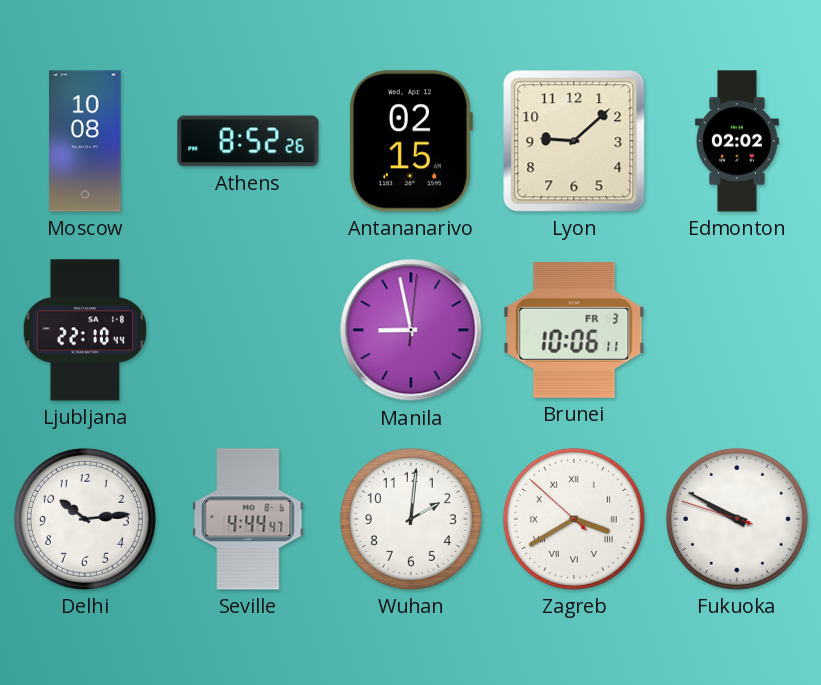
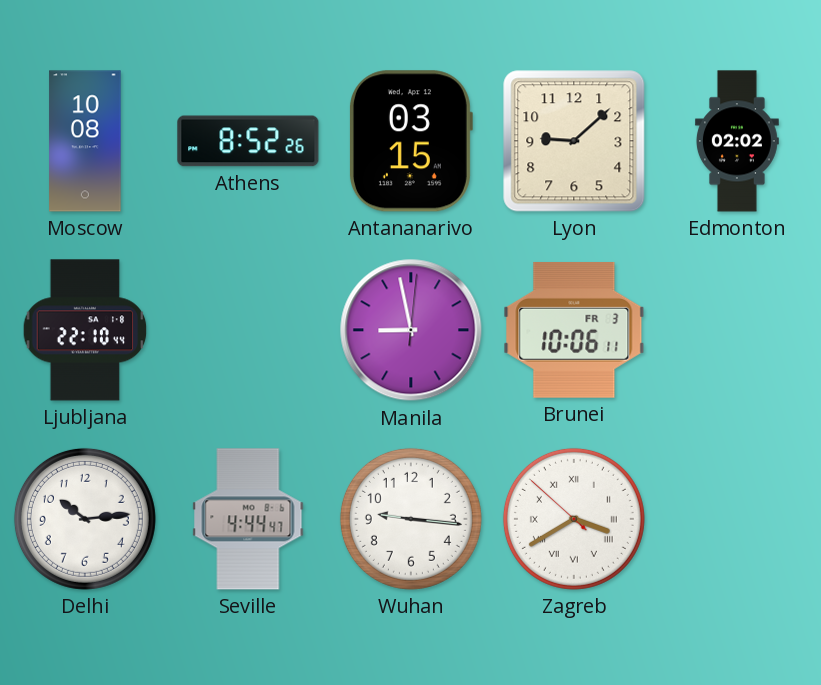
Antananarivo: 02:15 -> 03:15
Wuhan: 2:01 -> 9:16
Fukuoka: 9:49 -> none
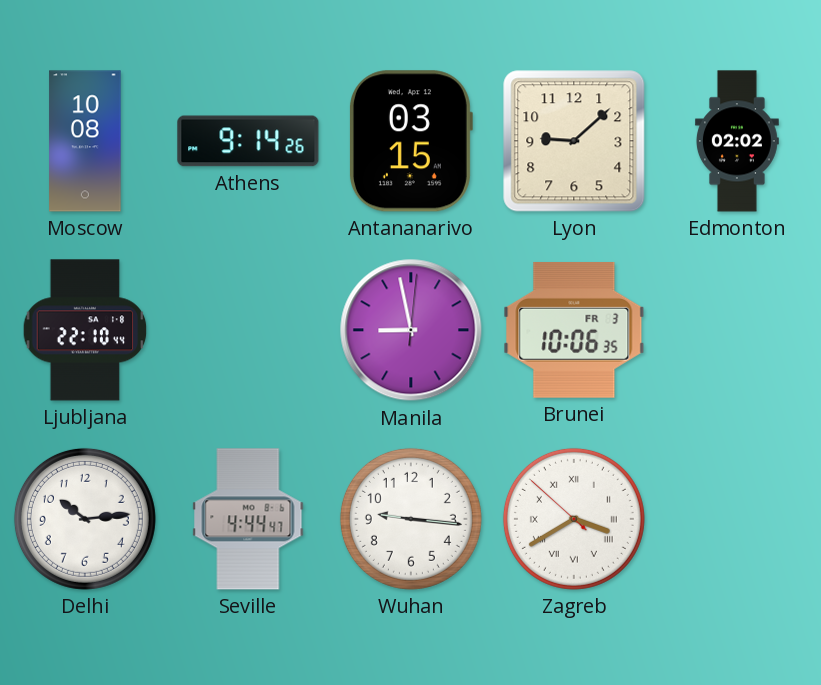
Athens: 8:52 -> 9:14
Brunei: 10:06:11 -> 10:06:35
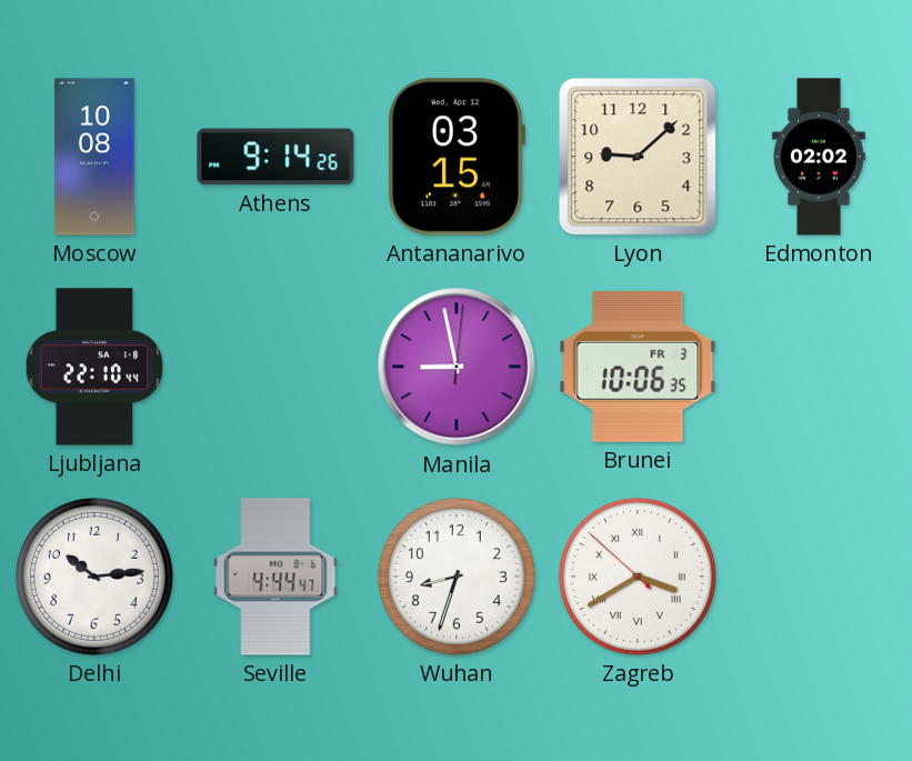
Wuhan: 9:16 -> 8:33
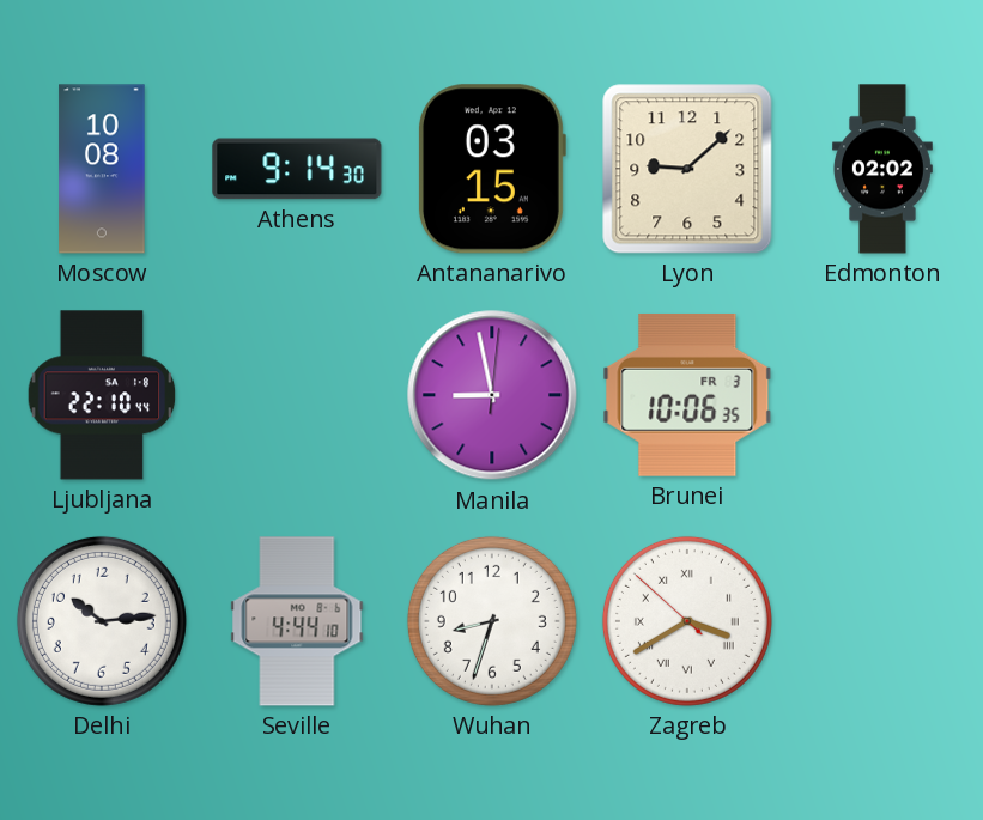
Athens: 9:14:26 -> 9:14:30
Seville: 4:44:47 -> 4:44:10
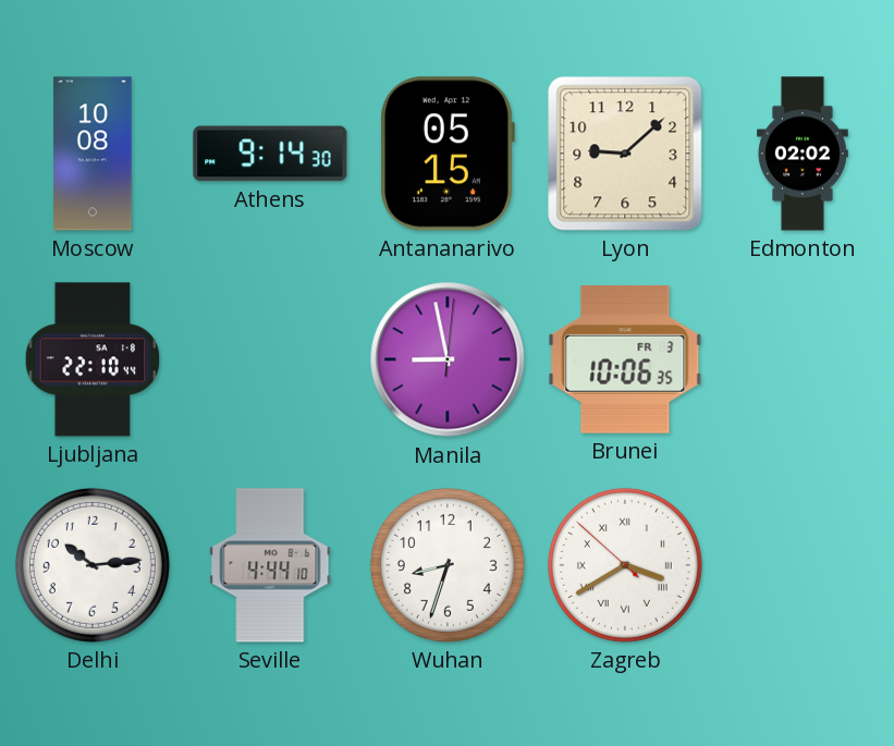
Antananarivo: 03:15 -> 05:15
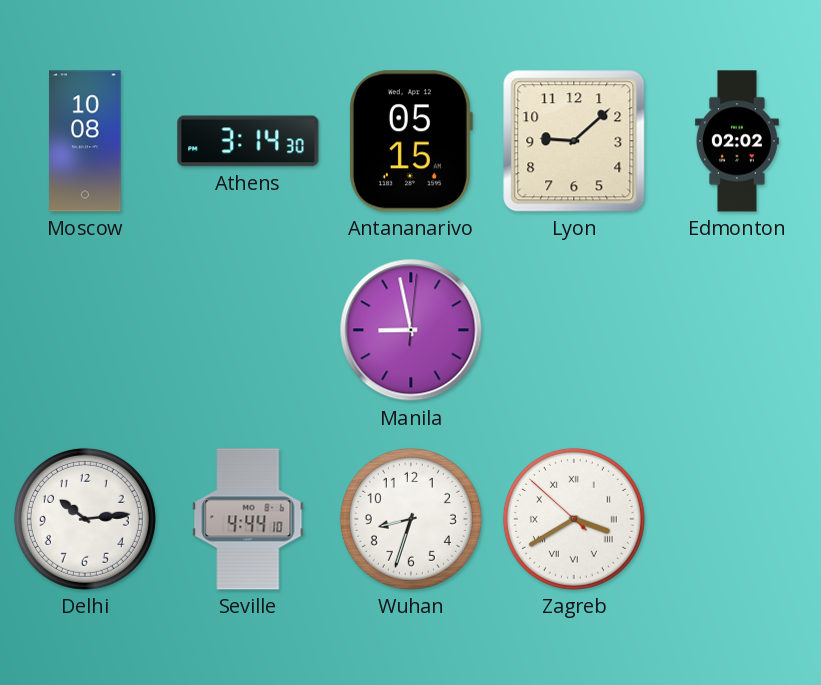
Athens: 9:14 -> 3:14
Ljubljana: 22:10 -> none
Brunei: 10:06 -> none
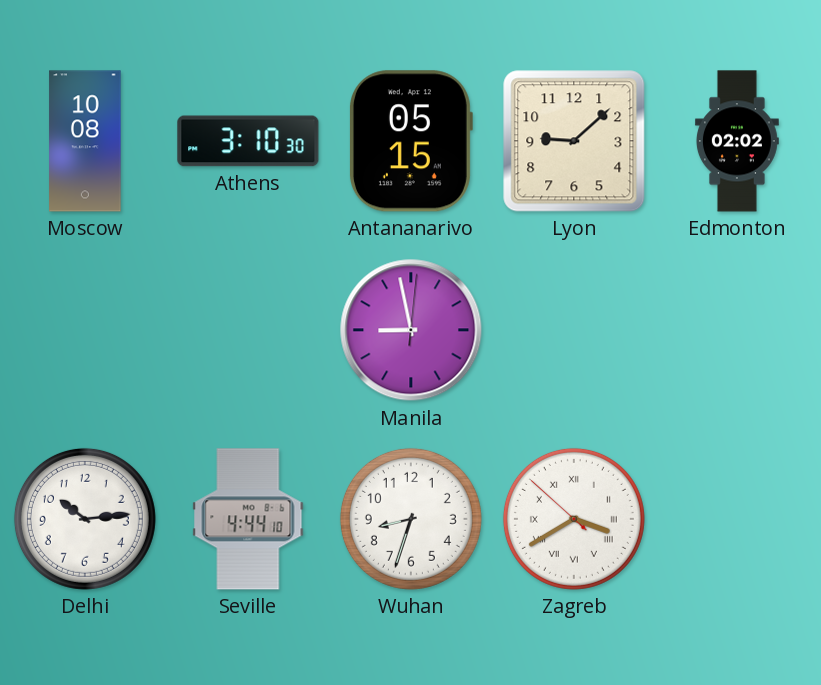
Athens: 3:14 -> 3:10
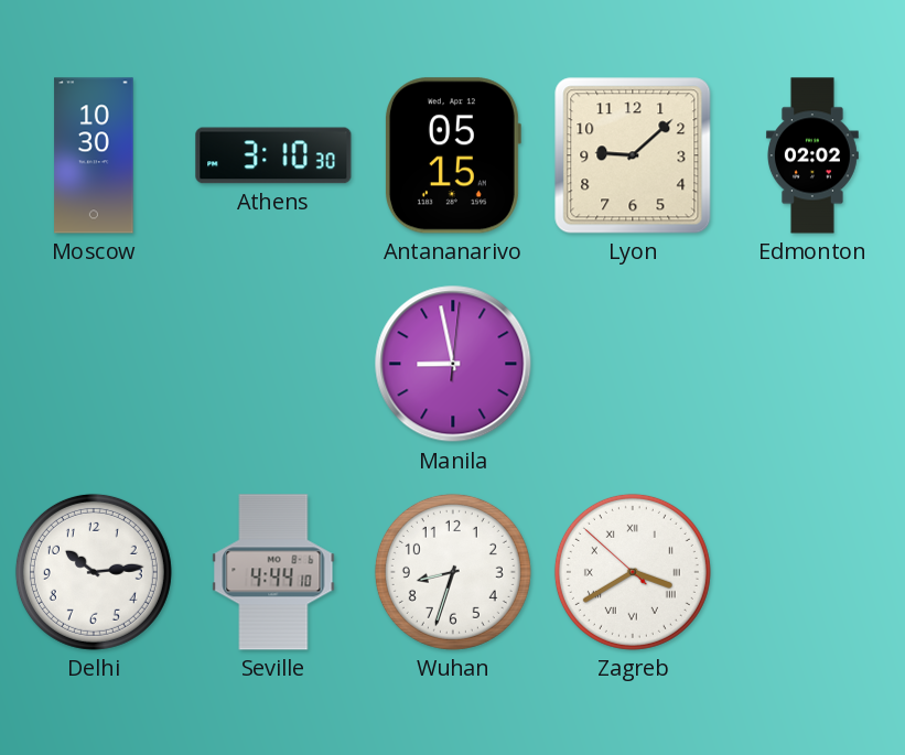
Moscow: 10:08 -> 10:30
